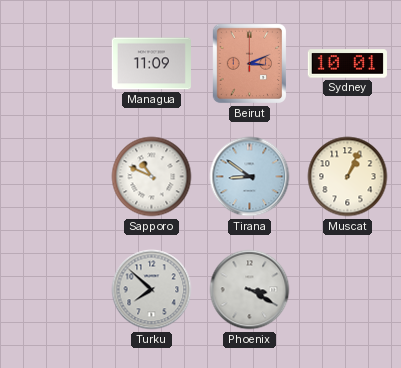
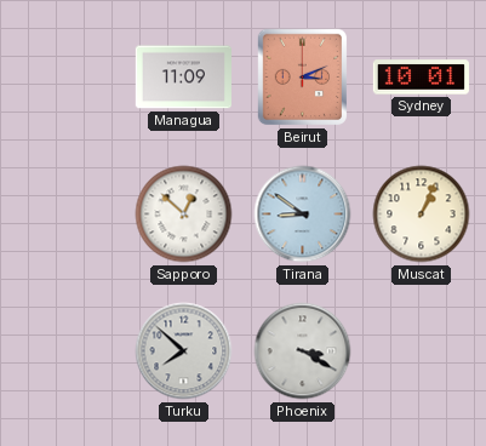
Sapporo: 10:49 -> 12:52
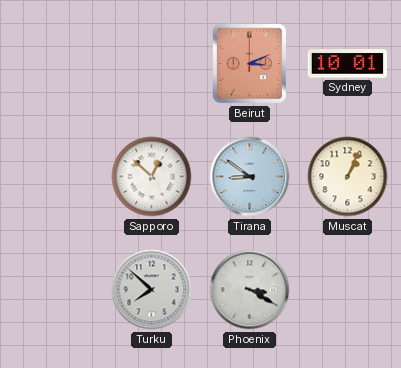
Managua: 11:09 -> none
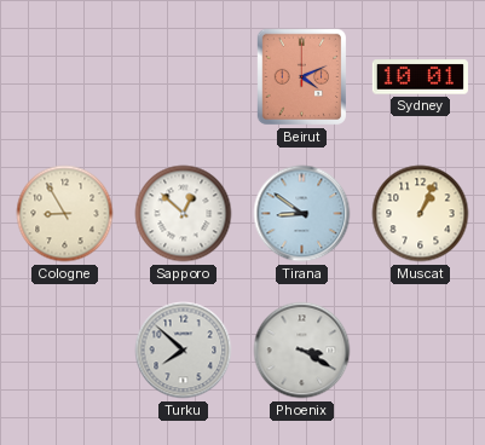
Beirut: 3:11 -> 4:11
Cologne: none -> 8:55
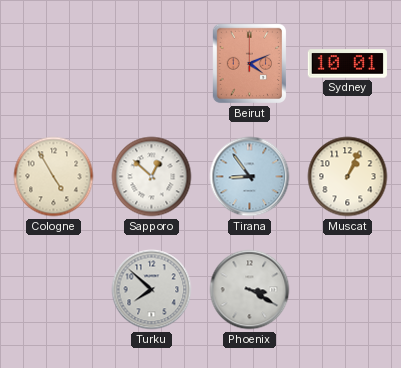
Cologne: 8:55 -> 4:55
Tirana: 8:51 -> 8:54
